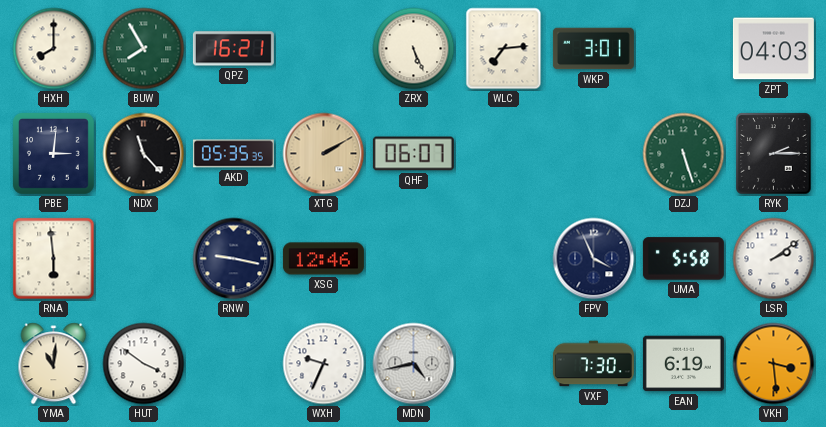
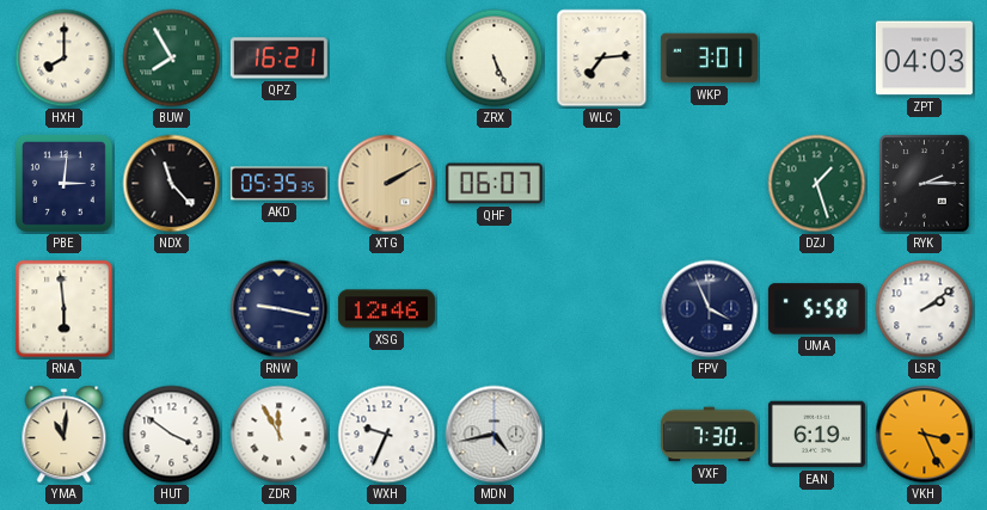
DZJ: 5:27 -> 1:27
ZDR: none -> 11:55
VKH: 3:29 -> 3:26
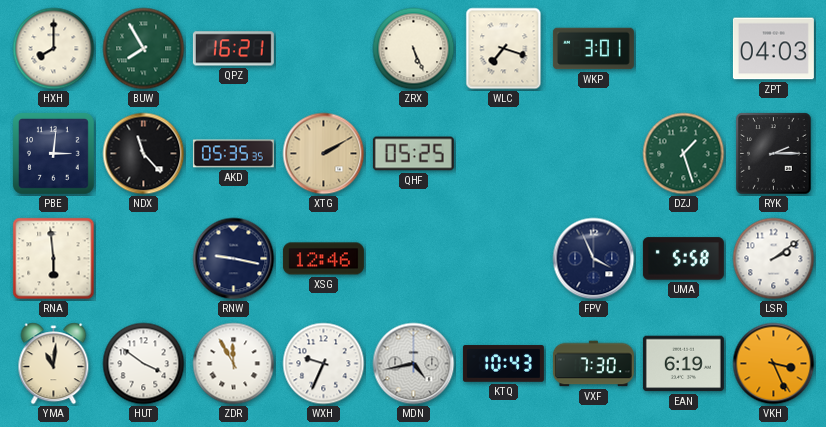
WLC: 7:14 -> 7:18
QHF: 06:07 -> 05:25
KTQ: none -> 10:43
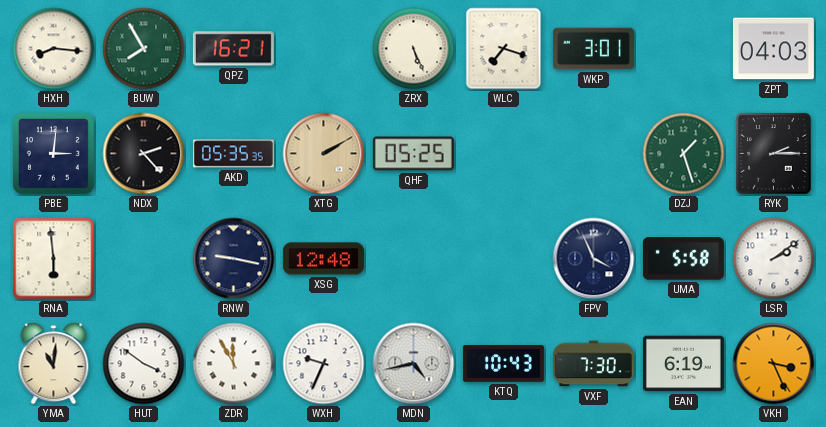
HXH: 8:00 -> 8:16
NDX: 11:23 -> 2:23
XSG: 12:46 -> 12:48
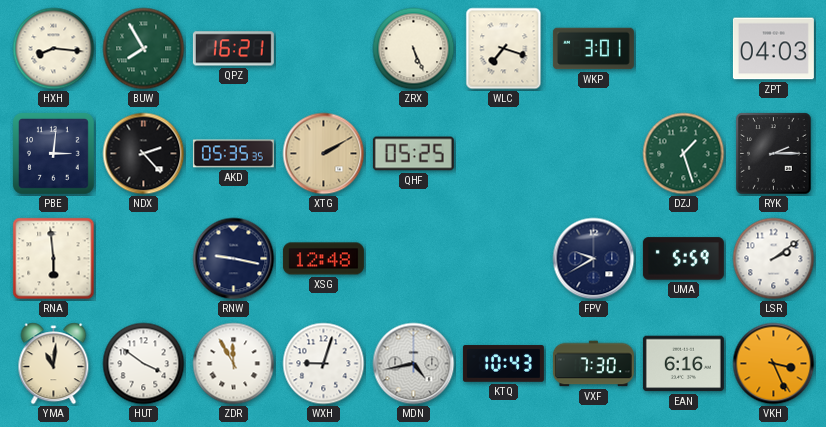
FPV: 3:56 -> 9:40
UMA: 5:58 -> 5:59
WXH: 9:34 -> 9:03
EAN: 6:19 -> 6:16
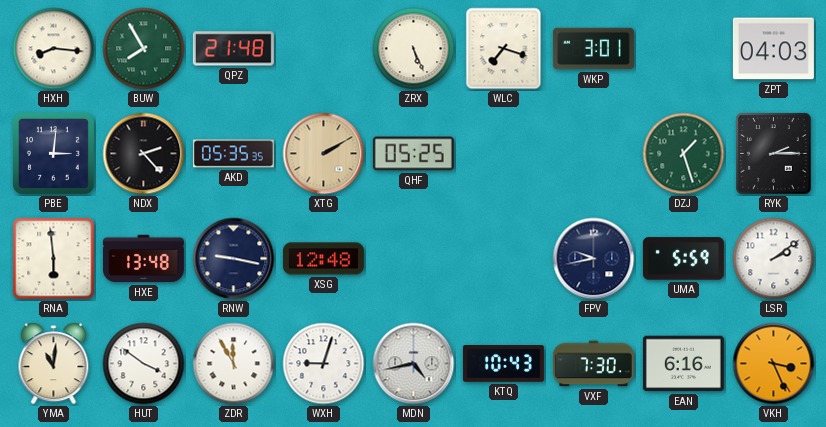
QPZ: 16:21 -> 21:48
HXE: none -> 13:48
FPV: 9:40 -> 9:43
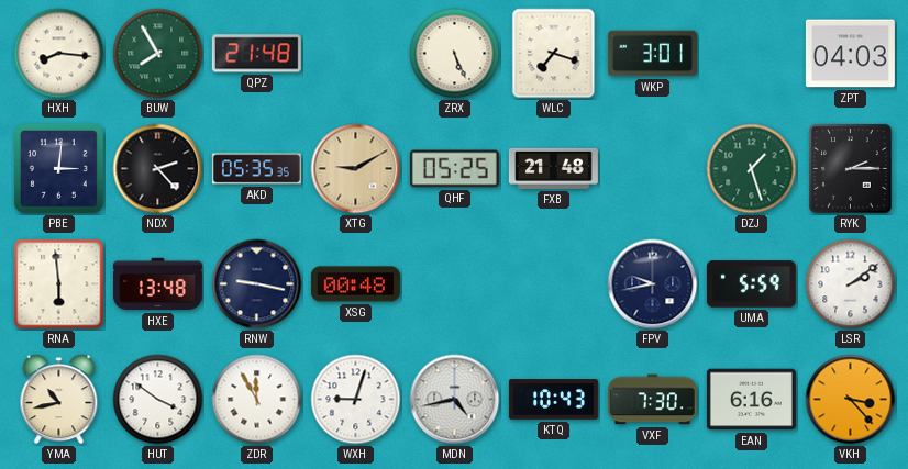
XTG: 2:10 -> 9:10
FXB: none -> 21:48
XSG: 12:48 -> 00:48
YMA: 11:01 -> 10:43
VKH: 3:26 -> 3:23
